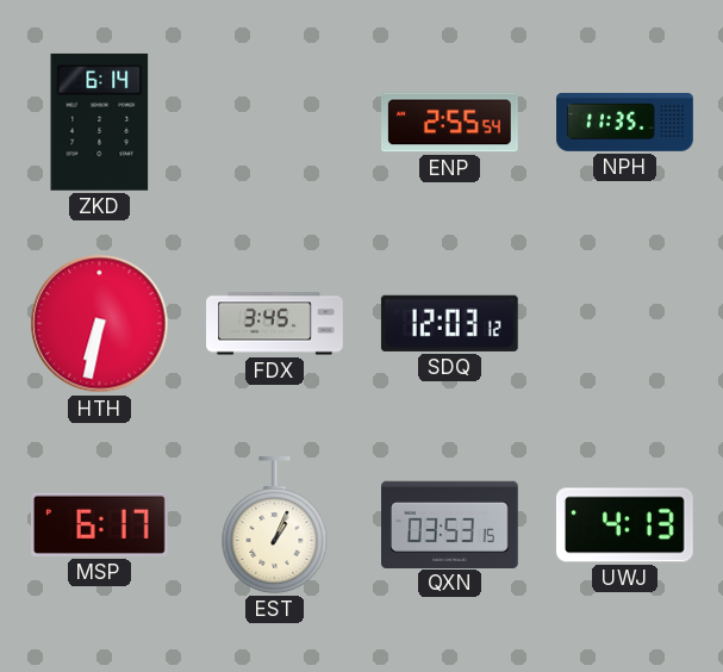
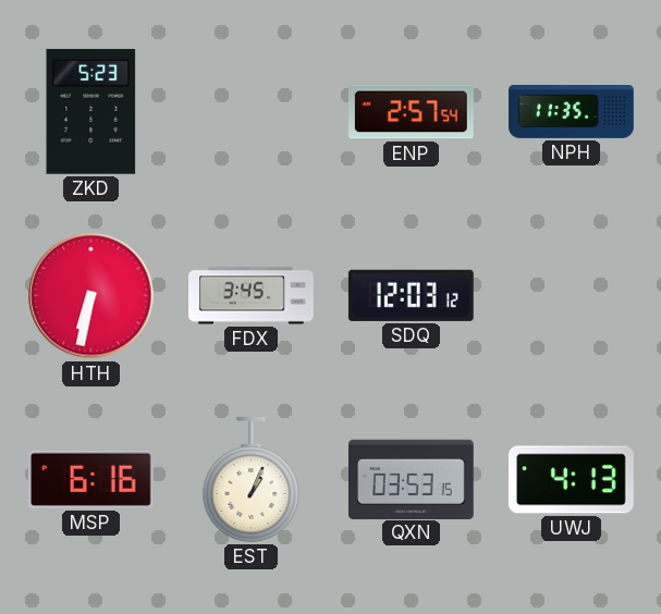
ZKD: 6:14 -> 5:23
ENP: 2:55 -> 2:57
MSP: 6:17 -> 6:16
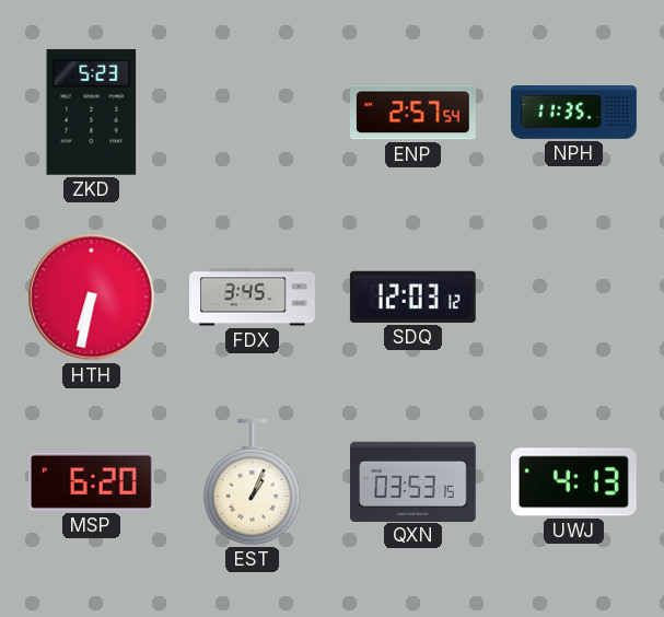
MSP: 6:16 -> 6:20
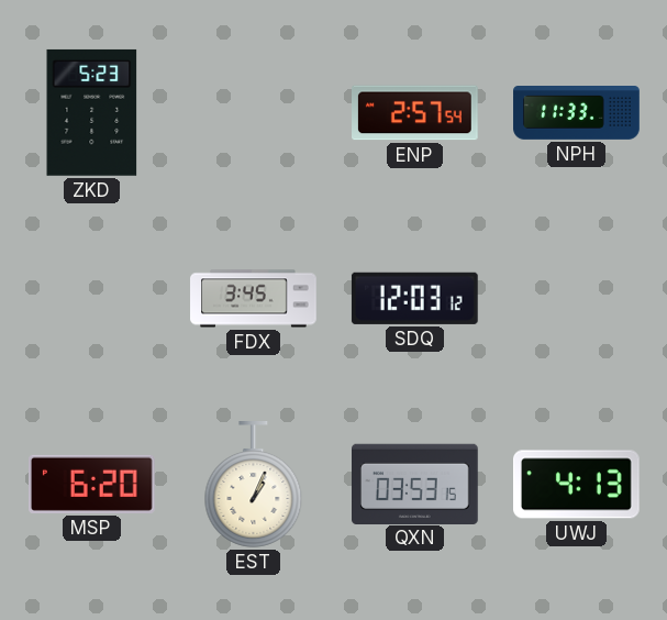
NPH: 11:35 -> 11:33
HTH: 6:32 -> none
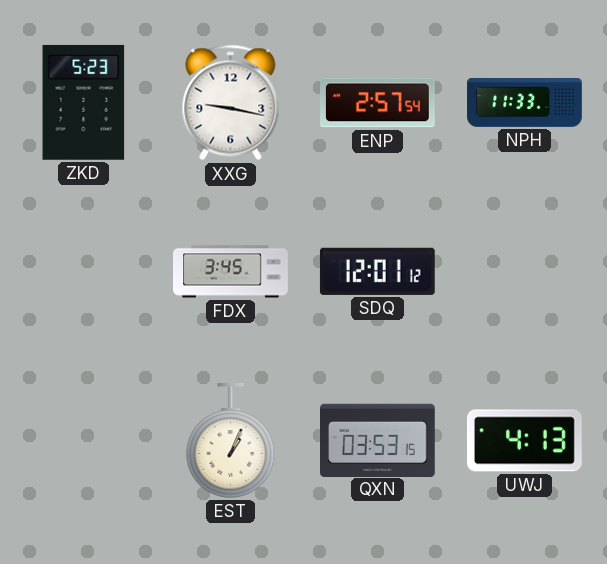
XXG: none -> 9:17
SDQ: 12:03 -> 12:01
MSP: 6:20 -> none
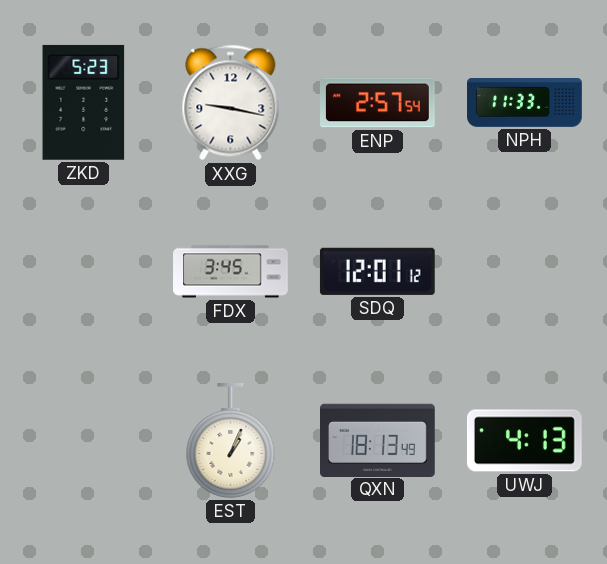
QXN: 03:53 -> 18:13
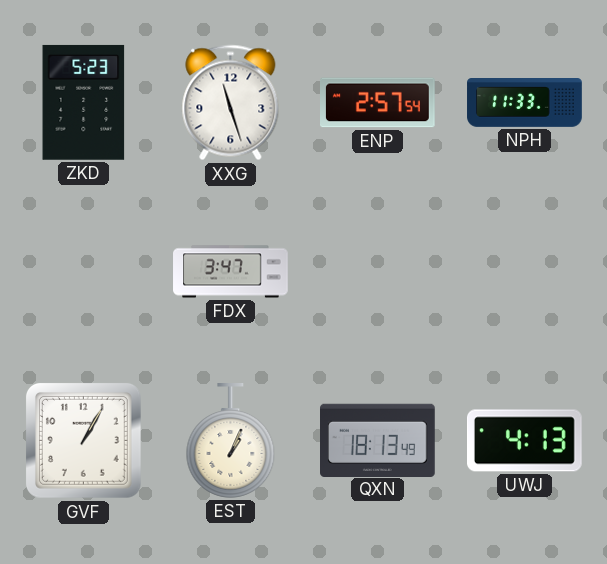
XXG: 9:17 -> 11:27
FDX: 3:45 -> 3:47
SDQ: 12:01 -> none
GVF: none -> 1:05
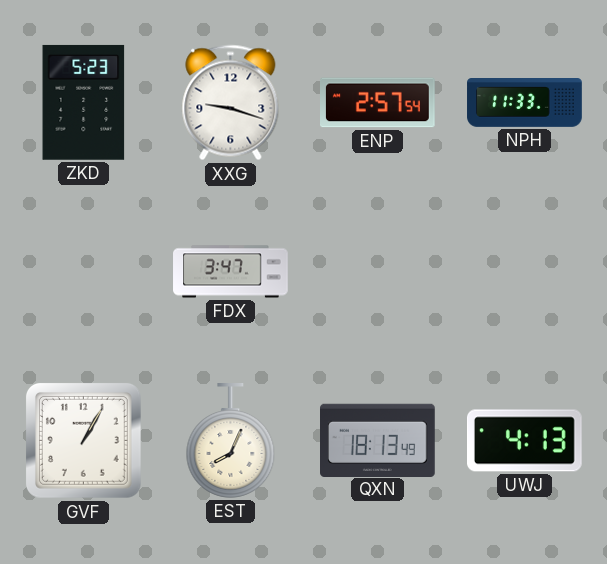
XXG: 11:27 -> 9:18
EST: 1:04 -> 8:04
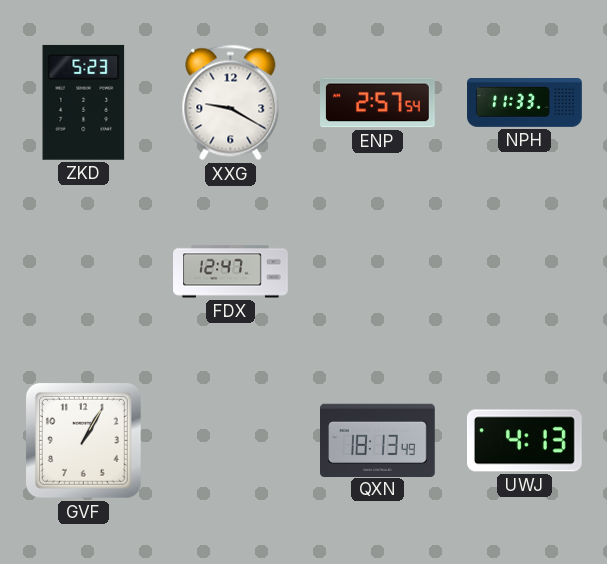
XXG: 9:18 -> 9:20
FDX: 3:47 -> 12:47
EST: 8:04 -> none
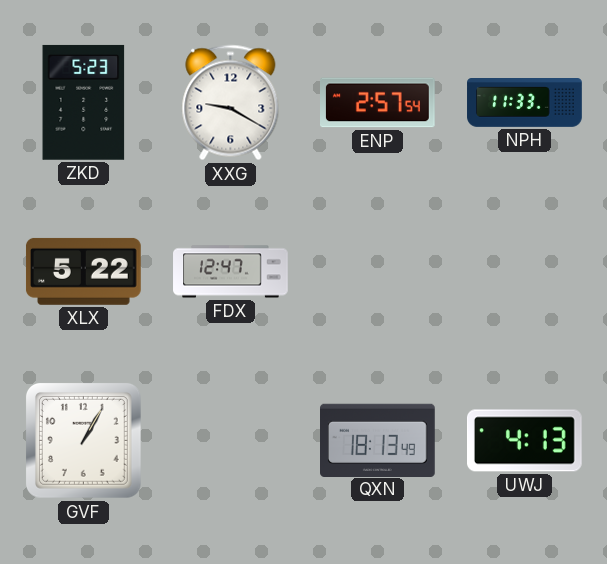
XLX: none -> 5:22
